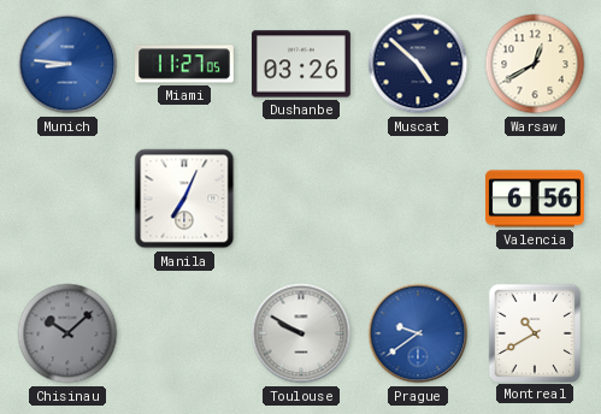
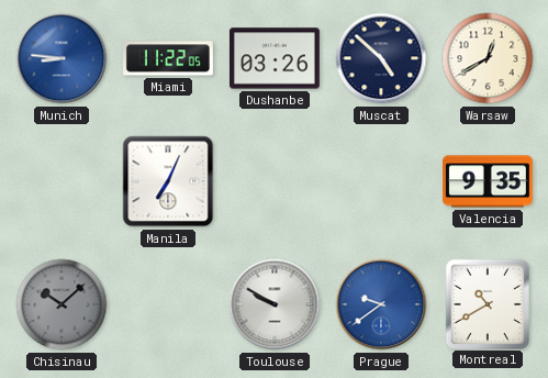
Miami: 11:27 -> 11:22
Valencia: 6:56 -> 9:35
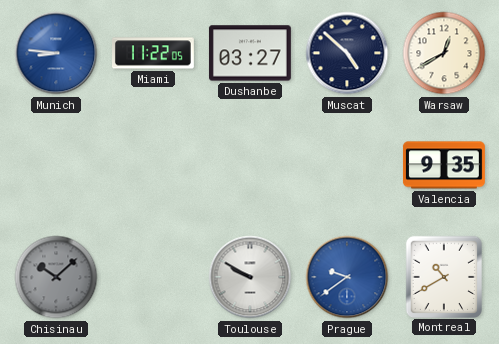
Dushanbe: 03:26 -> 03:27
Manila: 7:04 -> none
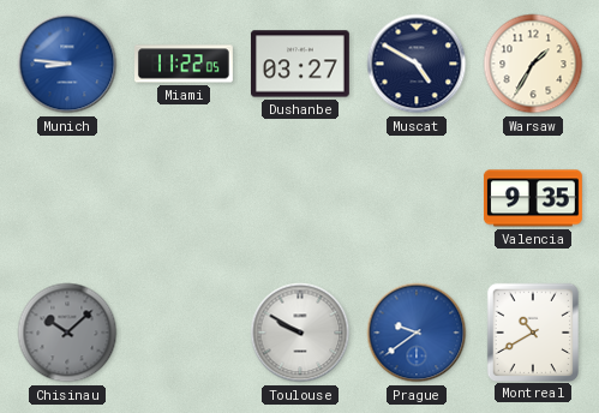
Muscat: 4:52 -> 4:50
Warsaw: 12:40 -> 1:35
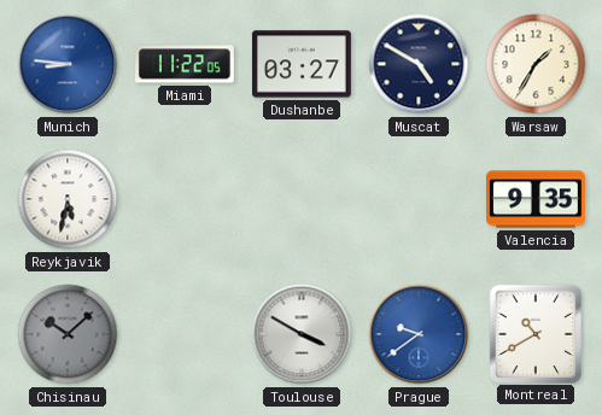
Reykjavik: none -> 5:32
Toulouse: 9:50 -> 3:50
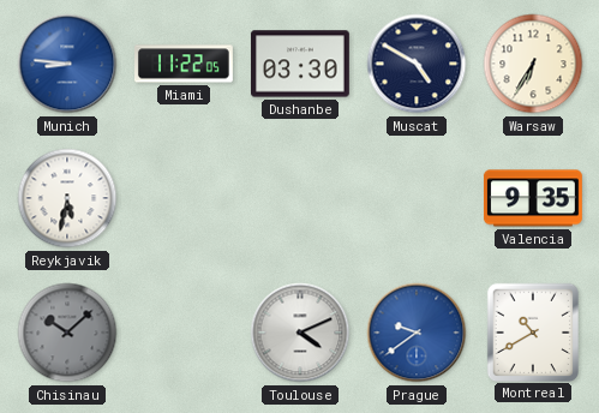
Dushanbe: 03:27 -> 03:30
Warsaw: 1:35 -> 6:35
Toulouse: 3:50 -> 4:11
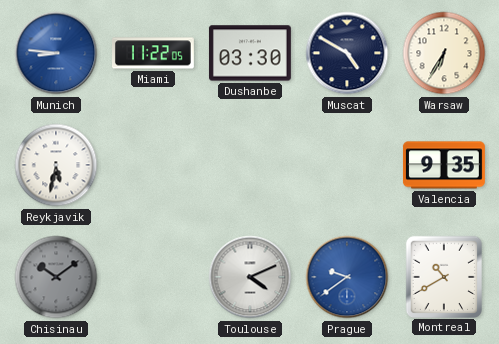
Chisinau: 10:08 -> 10:09
